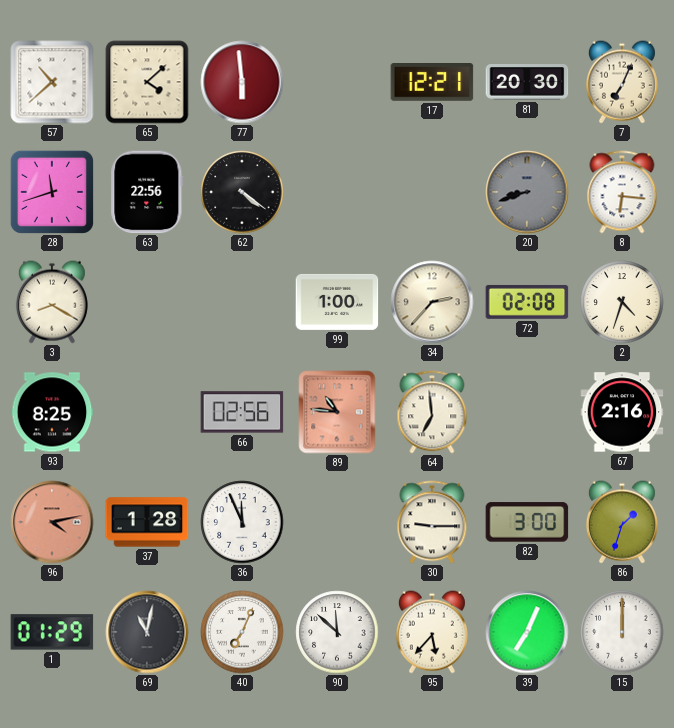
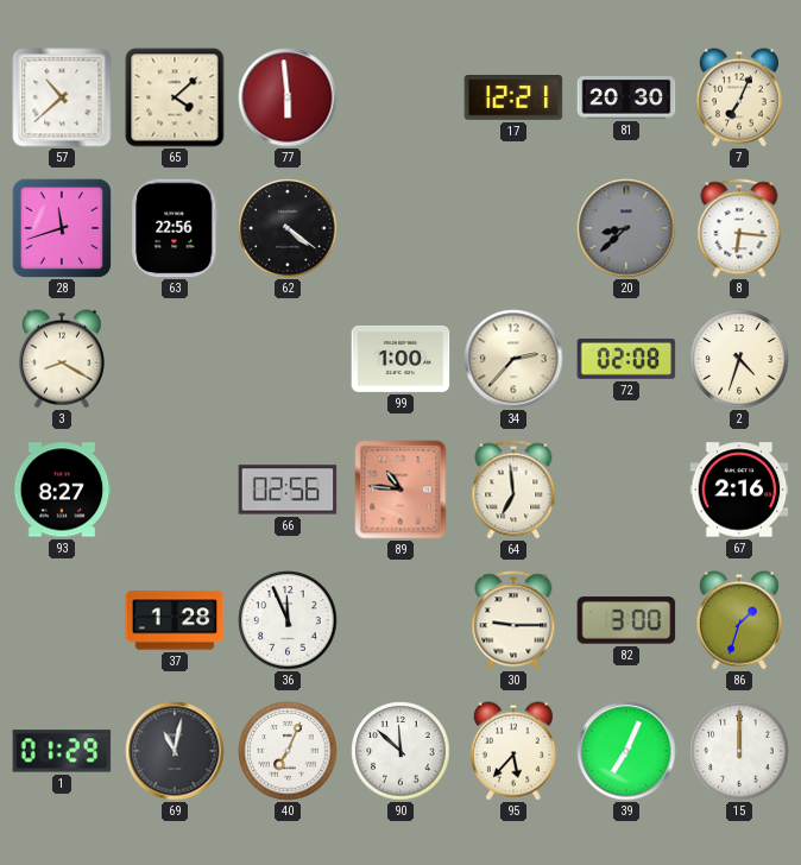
20: 8:42 -> 8:38
93: 8:25 -> 8:27
96: 4:13 -> none
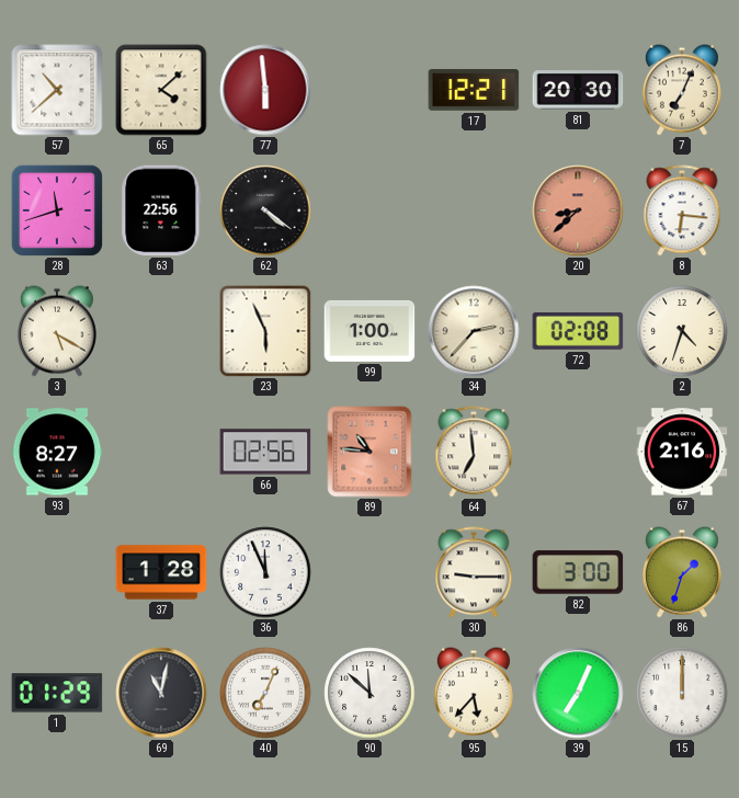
20 dial: grey -> salmon
3: 8:20 -> 5:20
23: none -> 5:56
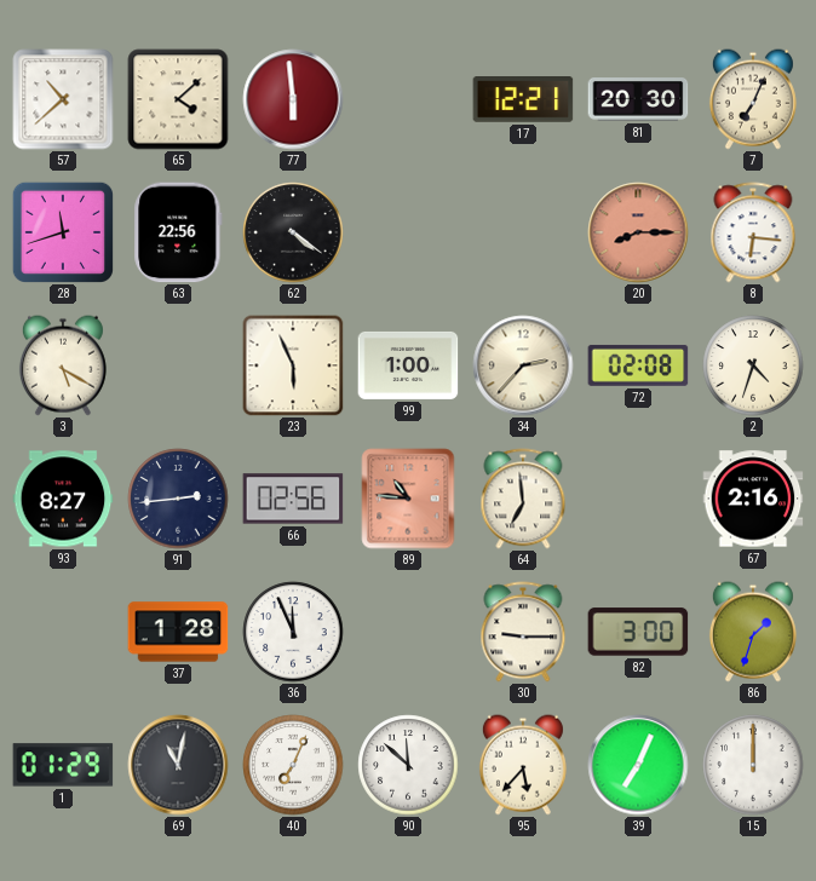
20: 8:38 -> 8:15
91: none -> 2:44
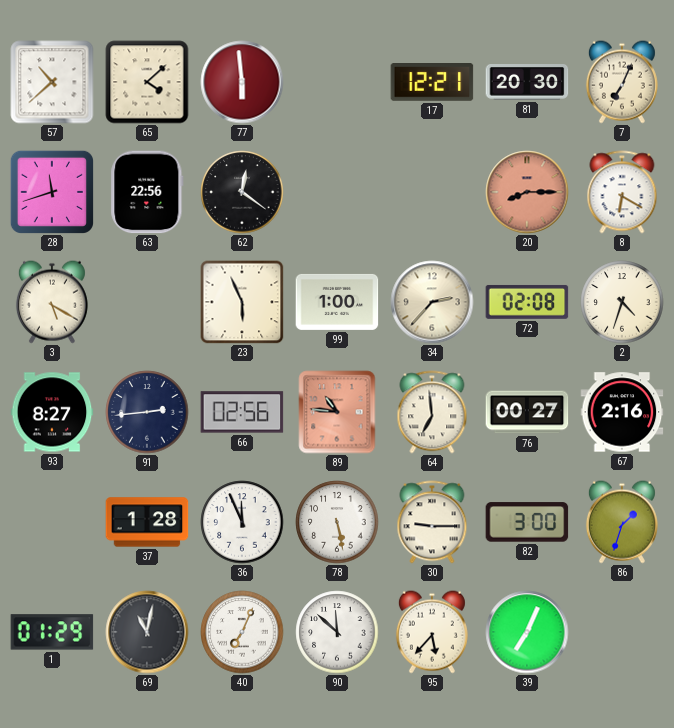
62: 4:21 -> 12:21
8: 6:16 -> 6:20
76: none -> 00:27
78: none -> 5:28
15: 12:00 -> none
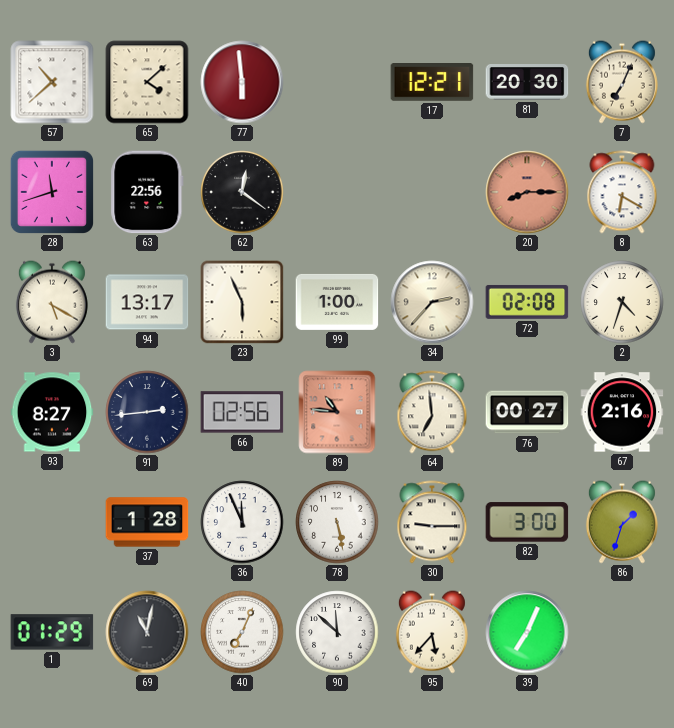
94: none -> 13:17
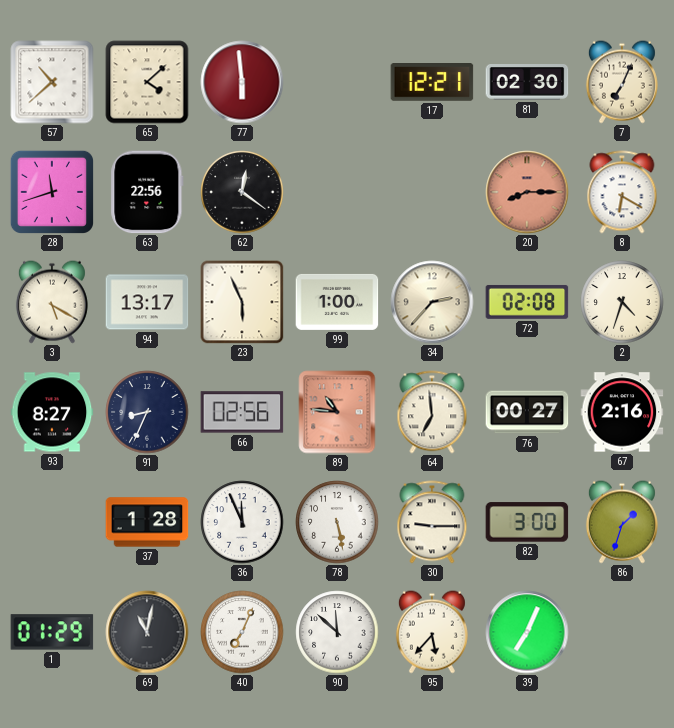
81: 20:30 -> 02:30
91: 2:44 -> 8:34
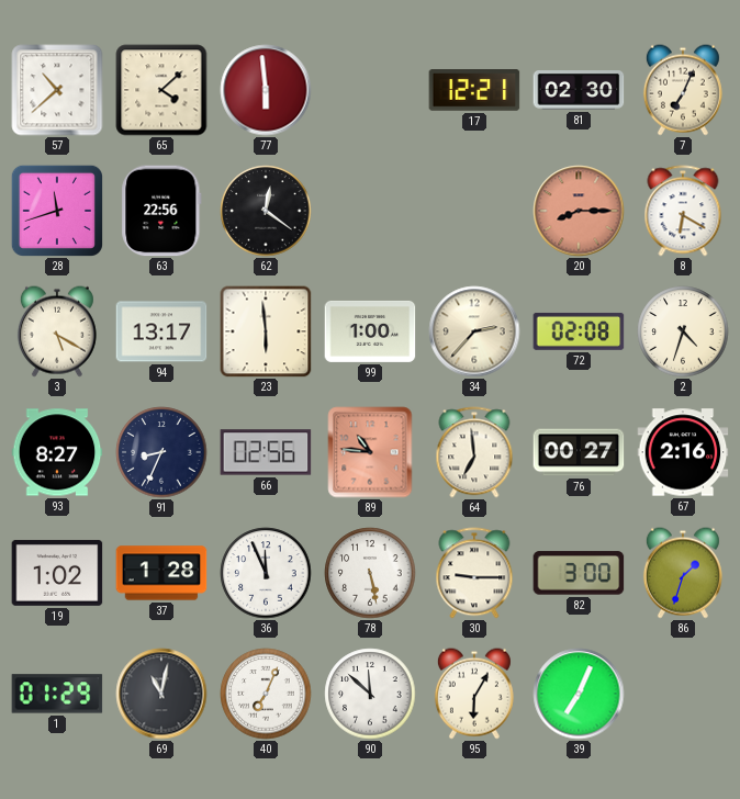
23: 5:56 -> 5:59
19: none -> 1:02
95: 5:37 -> 6:05
